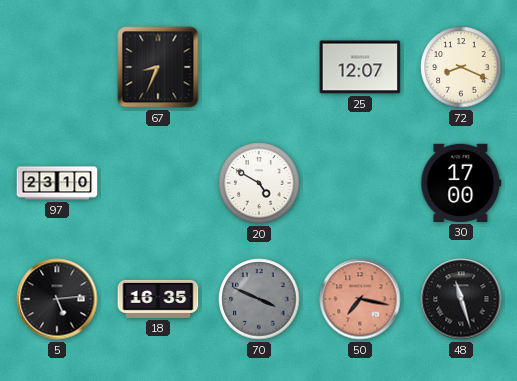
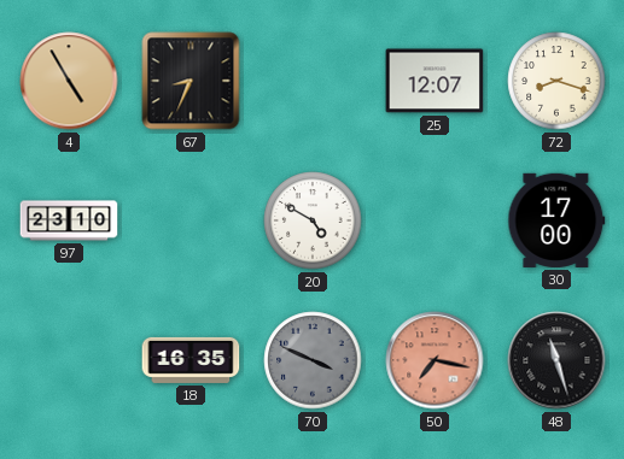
4: none -> 4:55
72: 8:19 -> 8:18
5: 5:14 -> none
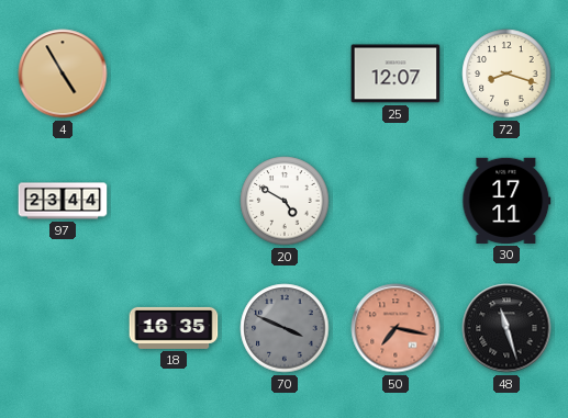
67: 8:34 -> none
97: 23:10 -> 23:44
30: 17:00 -> 17:11
